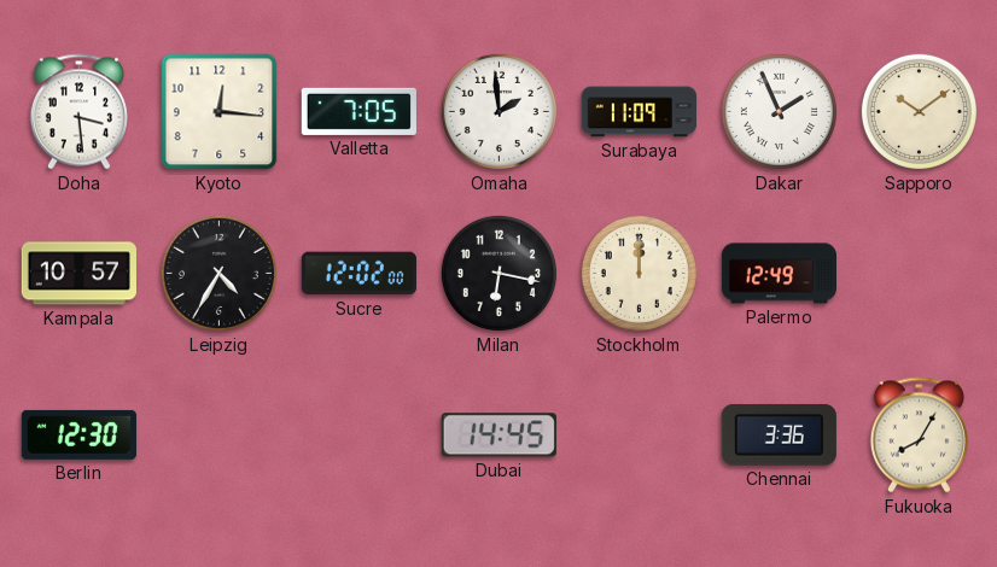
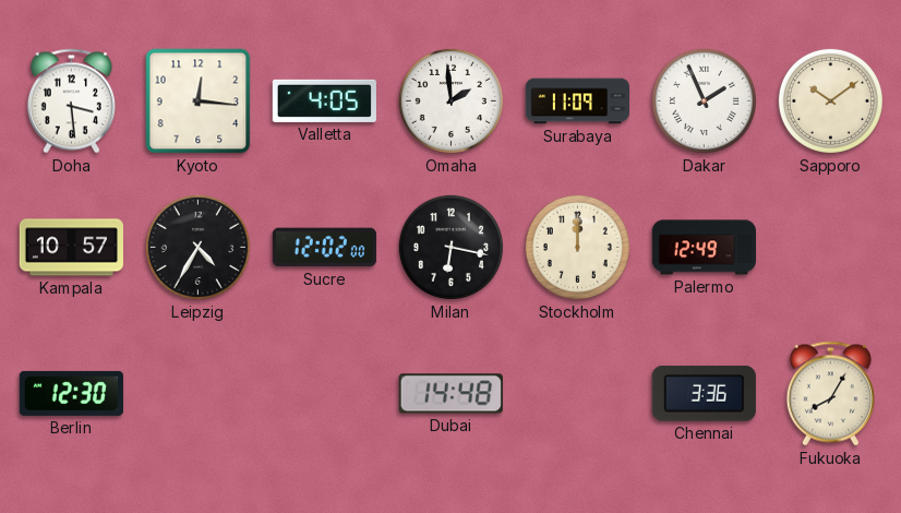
Valletta: 7:05 -> 4:05
Dubai: 14:45 -> 14:48
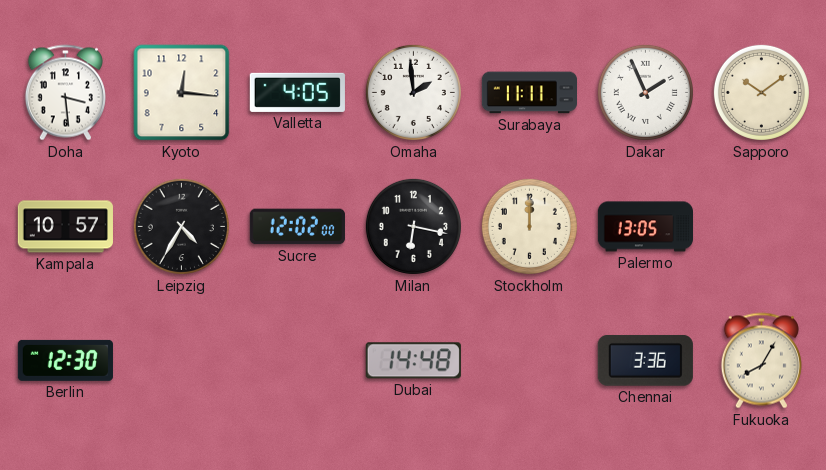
Surabaya: 11:09 -> 11:11
Palermo: 12:49 -> 13:05
